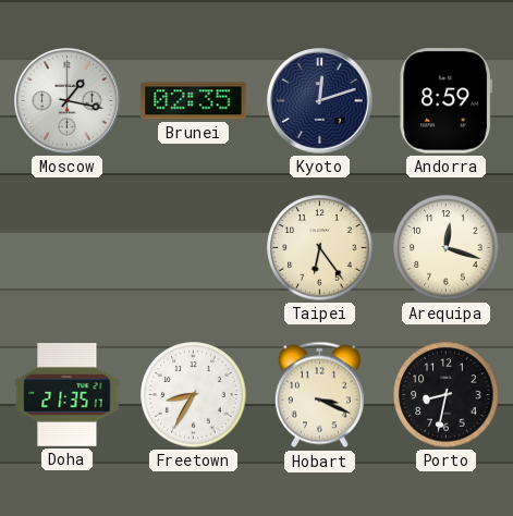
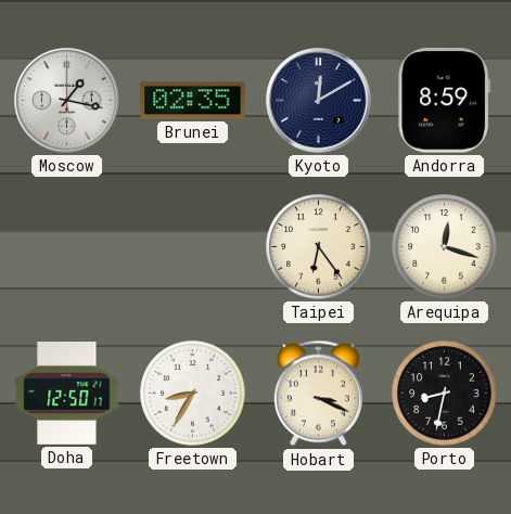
Kyoto: 12:12 -> 12:10
Doha: 21:35 -> 12:50
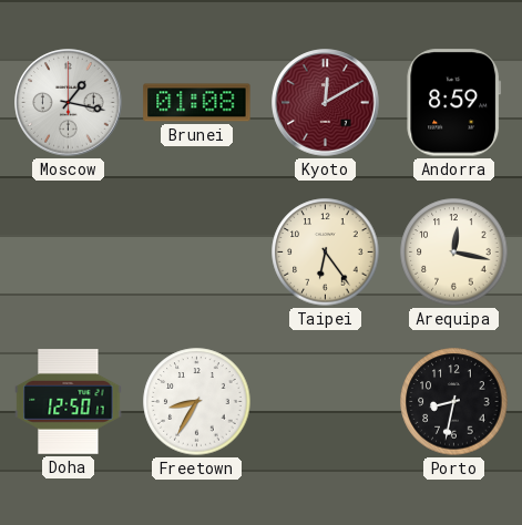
Brunei: 02:35 -> 01:08
Kyoto dial: navy -> burgundy
Arequipa: 12:18 -> 12:17
Hobart: 3:19 -> none
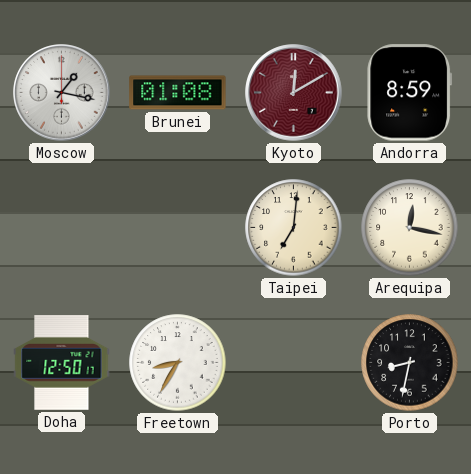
Taipei: 6:24 -> 7:01
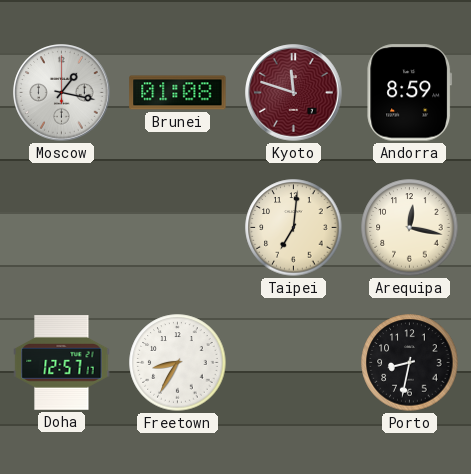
Kyoto: 12:10 -> 11:48
Doha: 12:50 -> 12:57
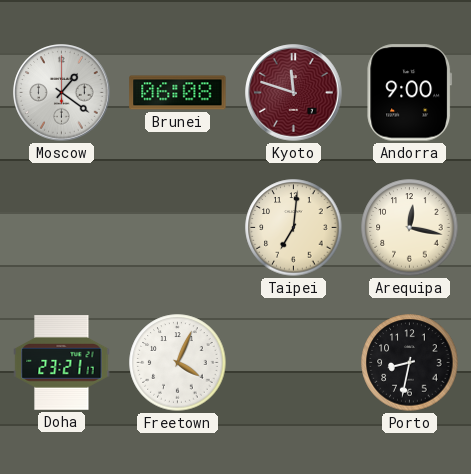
Moscow: 1:17 -> 1:21
Brunei: 01:08 -> 06:08
Andorra: 8:59 -> 9:00
Doha: 12:57 -> 23:21
Freetown: 8:35 -> 4:04
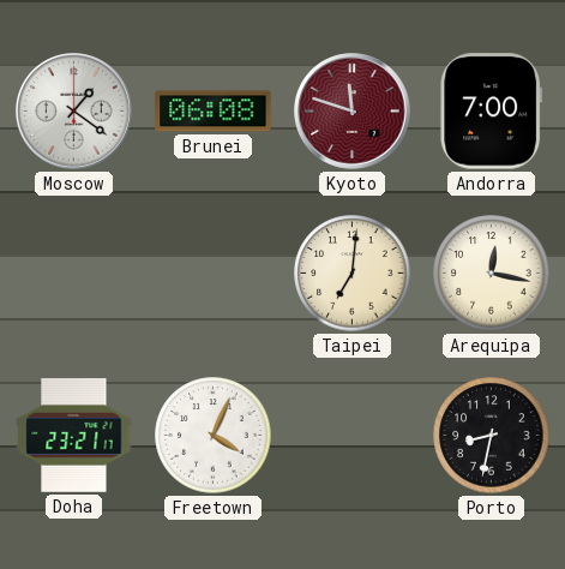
Andorra: 9:00 -> 7:00
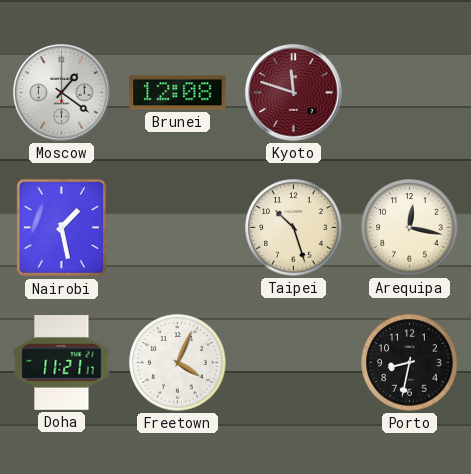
Brunei: 06:08 -> 12:08
Andorra: 7:00 -> none
Nairobi: none -> 1:28
Taipei: 7:01 -> 10:27
Doha: 23:21 -> 11:21
